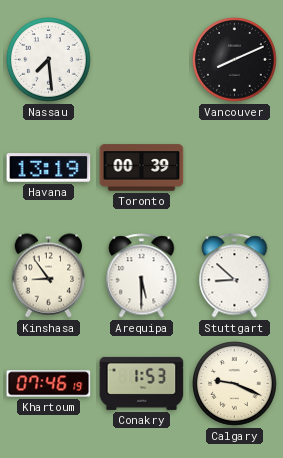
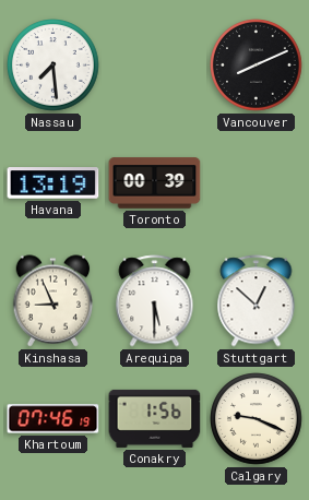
Kinshasa: 8:54 -> 8:56
Stuttgart: 8:52 -> 12:52
Conakry: 1:53 -> 1:56
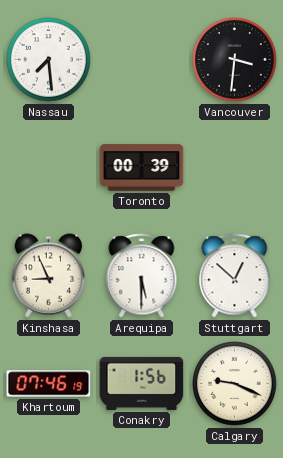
Vancouver: 8:11 -> 3:31
Havana: 13:19 -> none
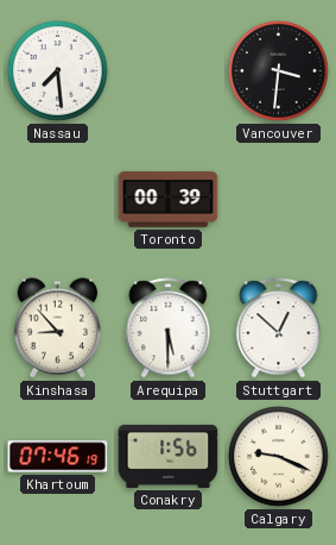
Kinshasa: 8:56 -> 8:53
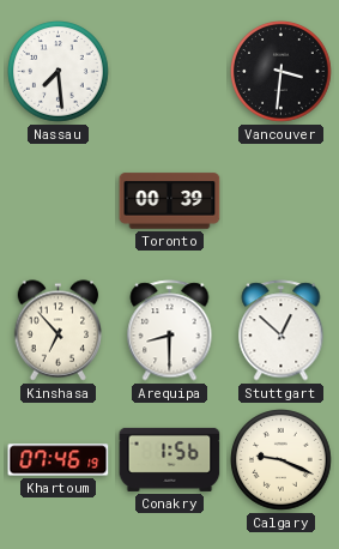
Kinshasa: 8:53 -> 6:53
Arequipa: 5:30 -> 8:30
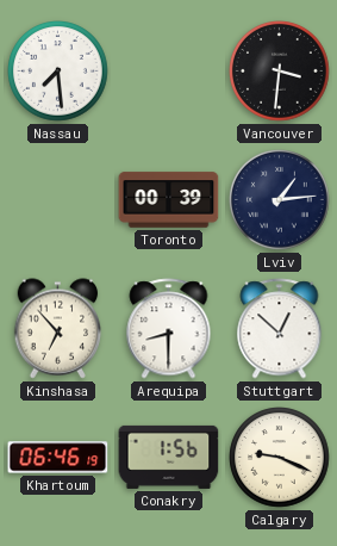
Lviv: none -> 1:14
Khartoum: 07:46 -> 06:46
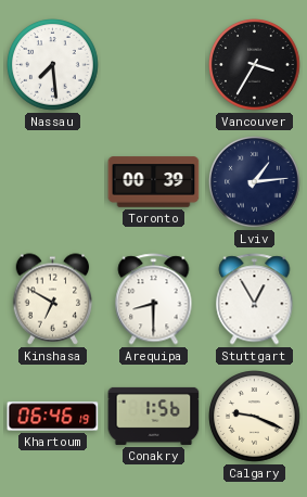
Vancouver: 3:31 -> 3:35
Kinshasa: 6:53 -> 6:50
Stuttgart: 12:52 -> 12:55
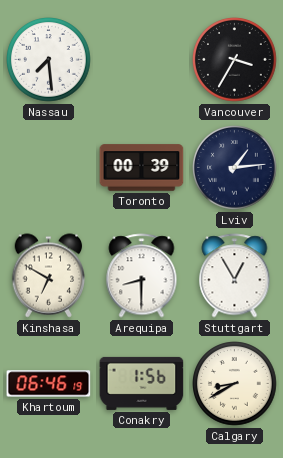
Calgary: 9:19 -> 8:40
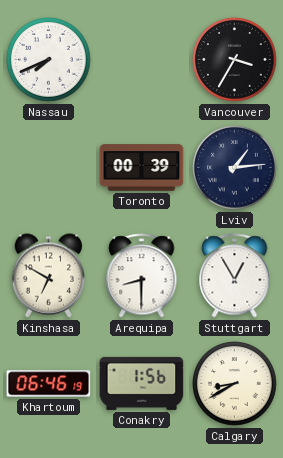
Nassau: 7:29 -> 7:41
